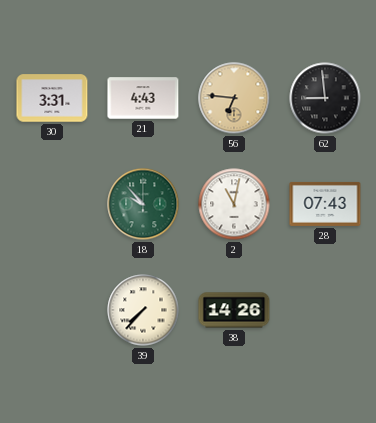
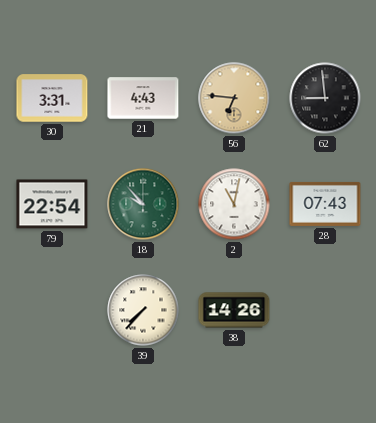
79: none -> 22:54
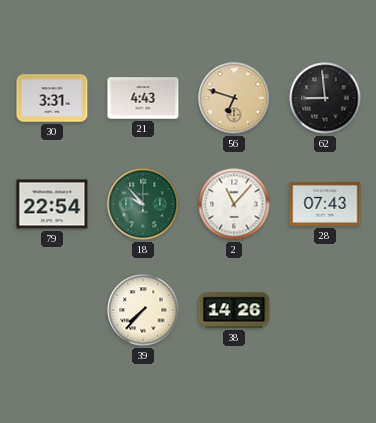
56: 6:46 -> 6:48
2: 11:02 -> 11:07
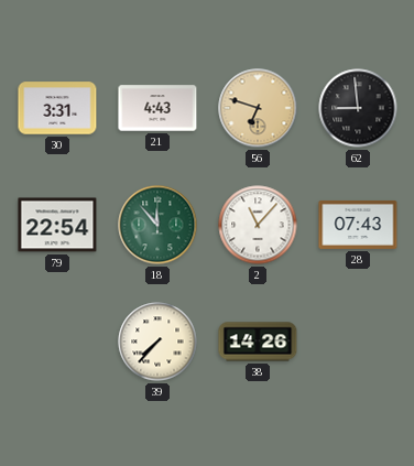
18: 9:53 -> 11:53
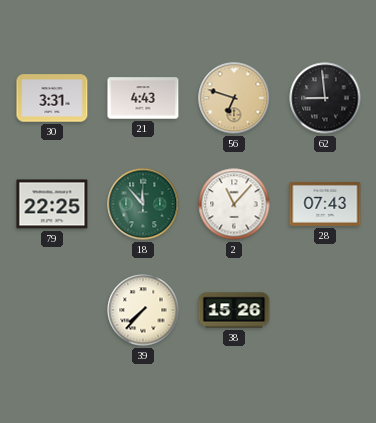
79: 22:54 -> 22:25
38: 14:26 -> 15:26
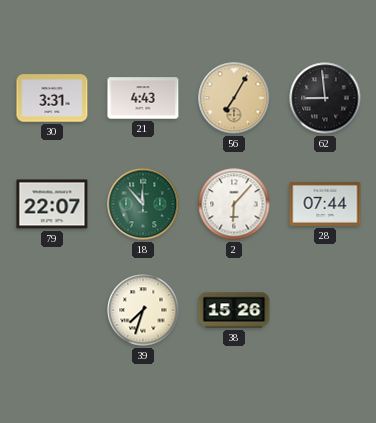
56: 6:48 -> 7:05
79: 22:25 -> 22:07
2: 11:07 -> 6:07
28: 07:43 -> 07:44
39: 7:37 -> 7:33
